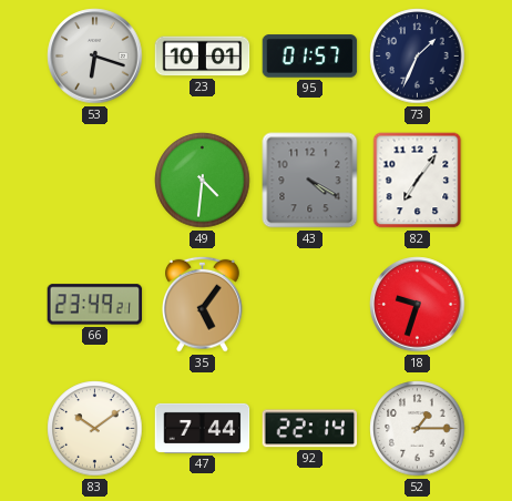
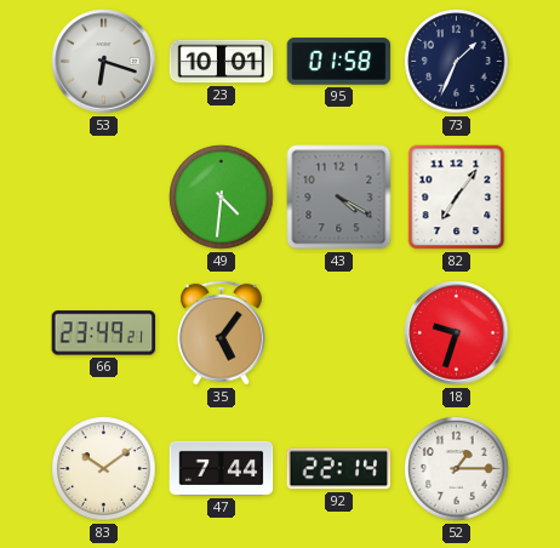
95: 01:57 -> 01:58
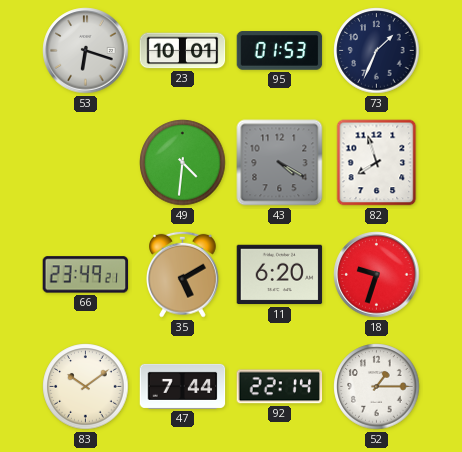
95: 01:58 -> 01:53
82: 7:06 -> 7:57
35: 5:06 -> 5:10
11: none -> 6:20
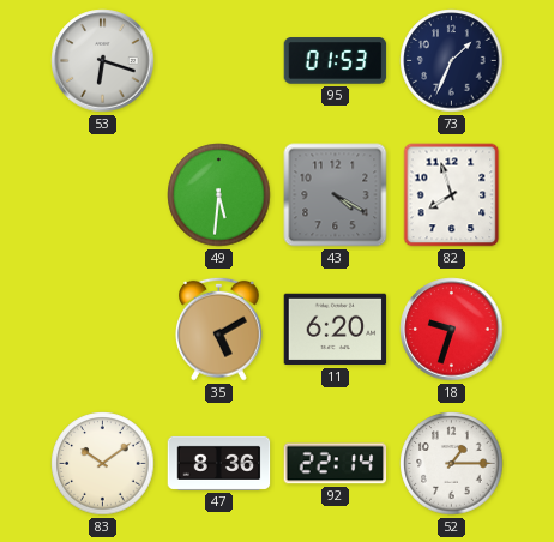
23: 10:01 -> none
49: 4:31 -> 5:31
66: 23:49 -> none
47: 7:44 -> 8:36
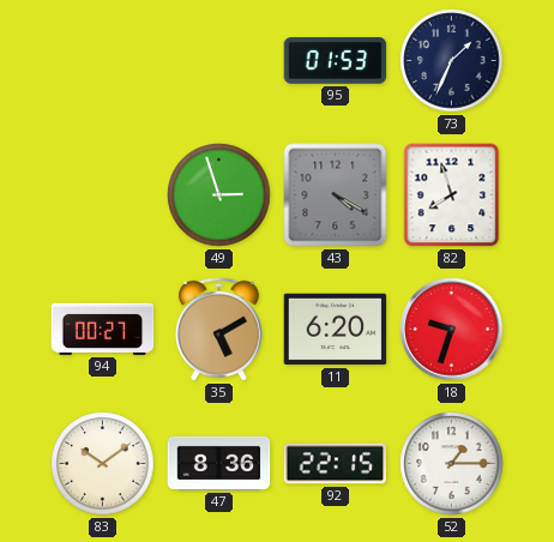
53: 6:18 -> none
49: 5:31 -> 2:57
94: none -> 00:27
92: 22:14 -> 22:15
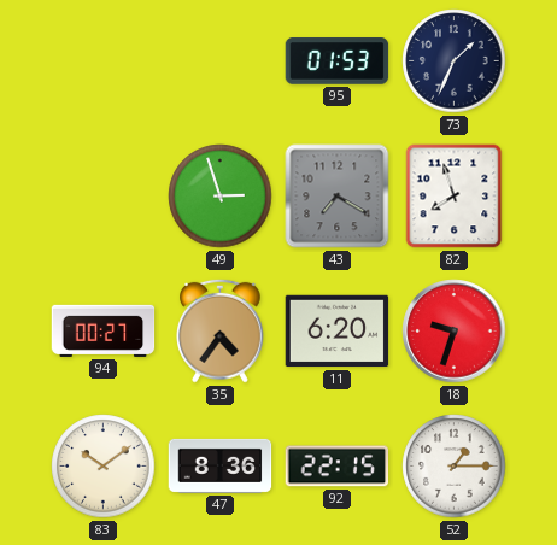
43: 4:20 -> 7:20
35: 5:10 -> 4:36
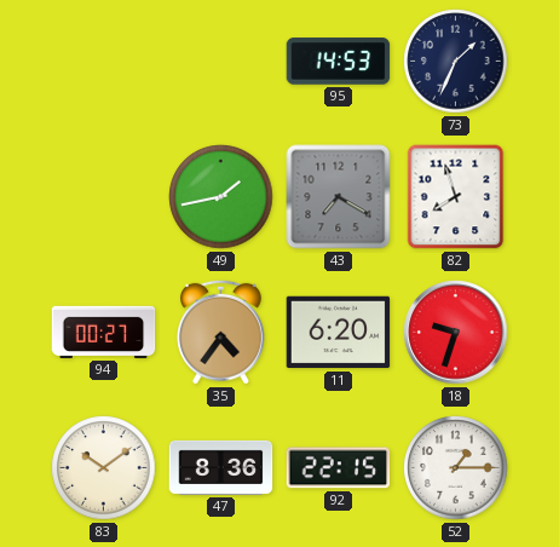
95: 01:53 -> 14:53
49: 2:57 -> 1:43
